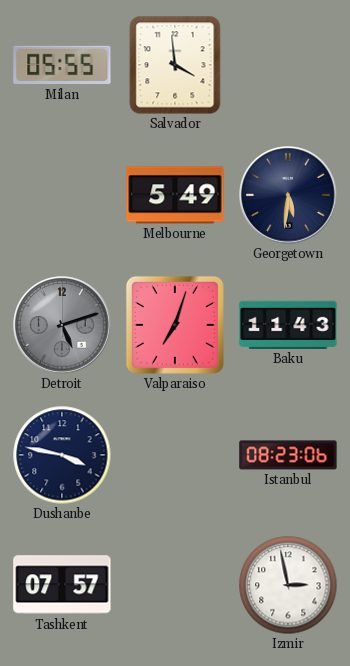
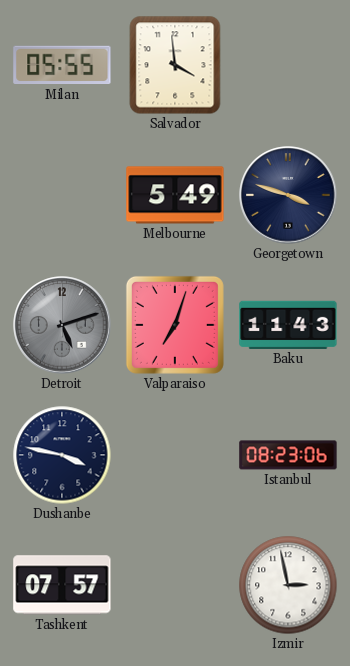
Georgetown: 5:31 -> 3:48
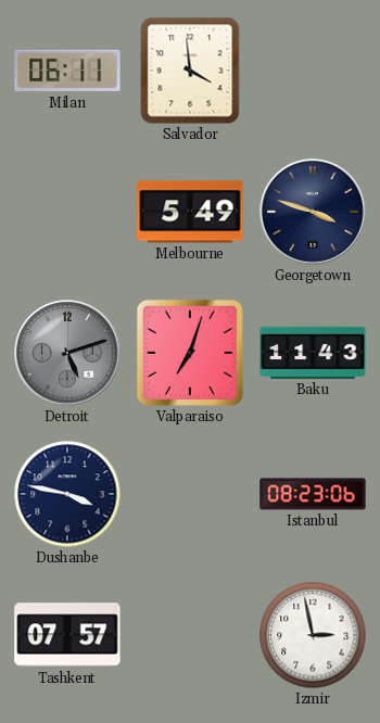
Milan: 05:55 -> 06:11
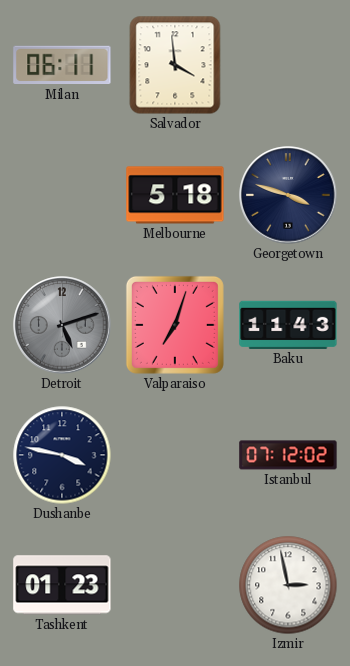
Melbourne: 5:49 -> 5:18
Istanbul: 08:23 -> 07:12
Tashkent: 07:57 -> 01:23
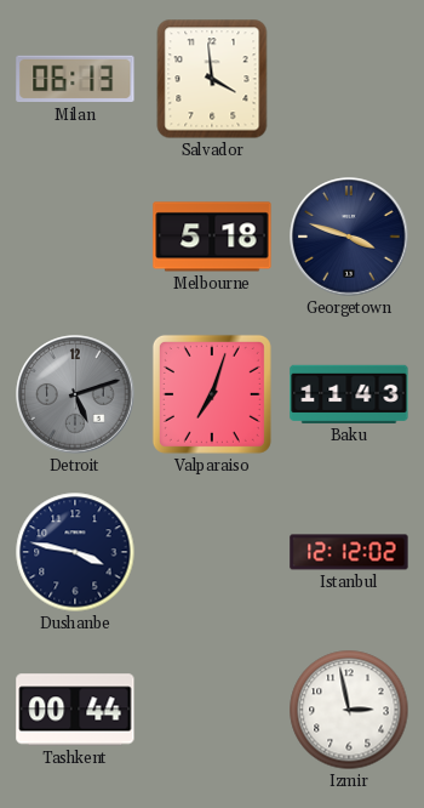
Milan: 06:11 -> 06:13
Istanbul: 07:12 -> 12:12
Tashkent: 01:23 -> 00:44
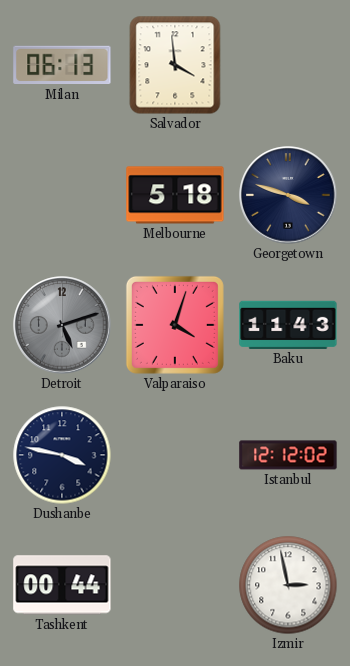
Valparaiso: 7:03 -> 4:03
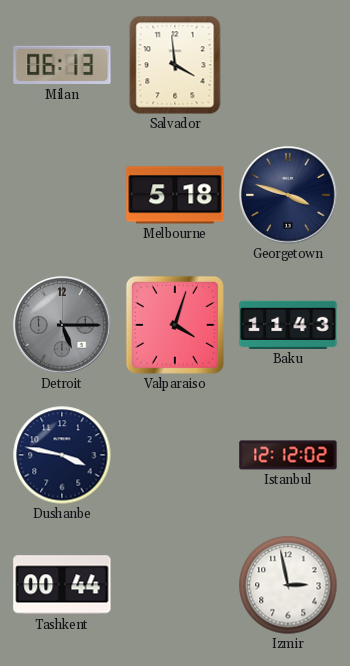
Detroit: 5:12 -> 5:15
